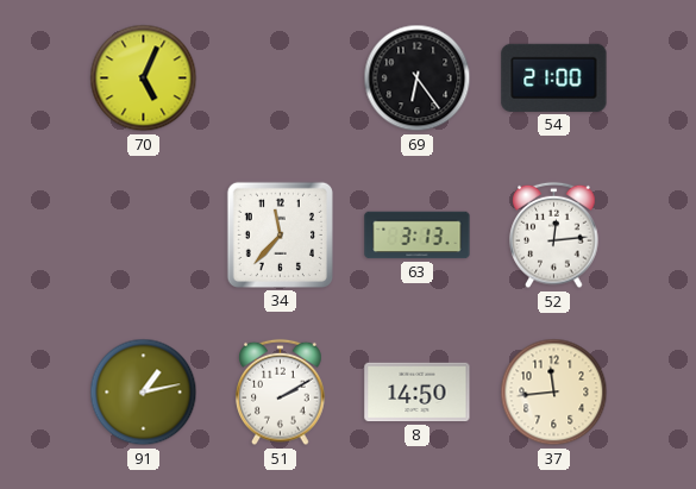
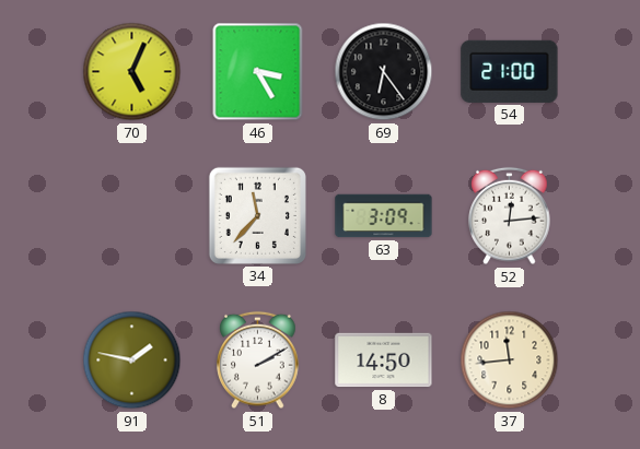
46: none -> 3:25
63: 3:13 -> 3:09
91: 1:13 -> 1:47
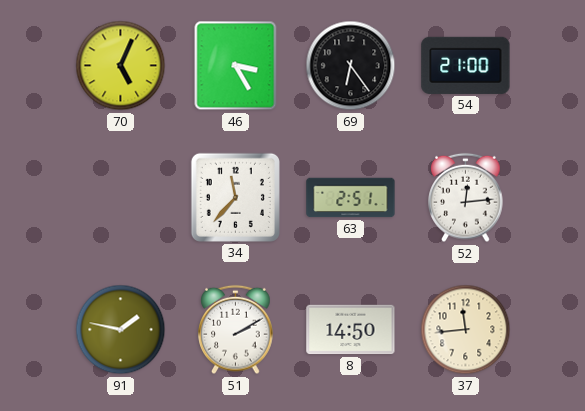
63: 3:09 -> 2:51
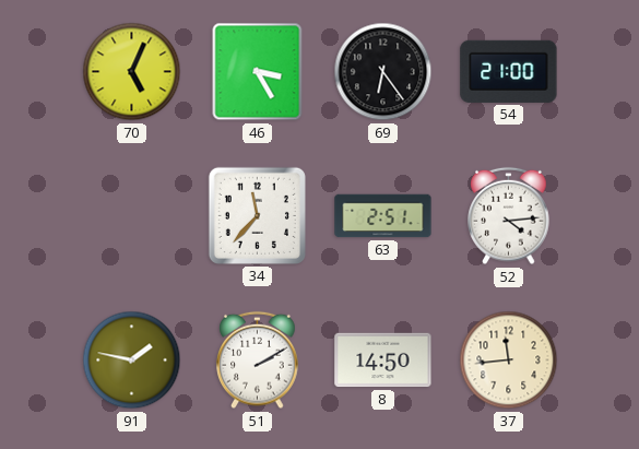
52: 12:14 -> 4:14
